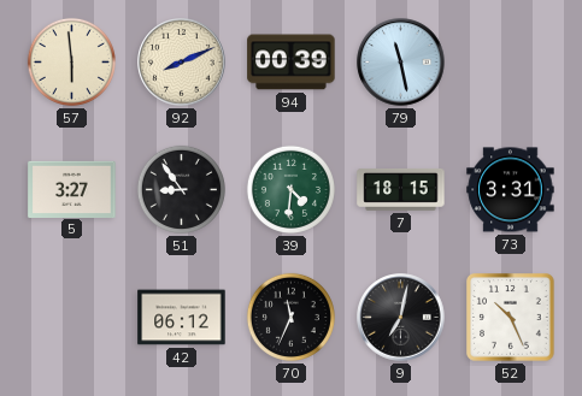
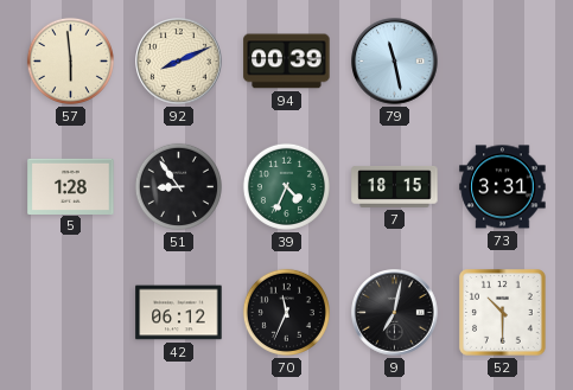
5: 3:27 -> 1:28
39: 4:31 -> 4:34
52: 10:26 -> 10:30
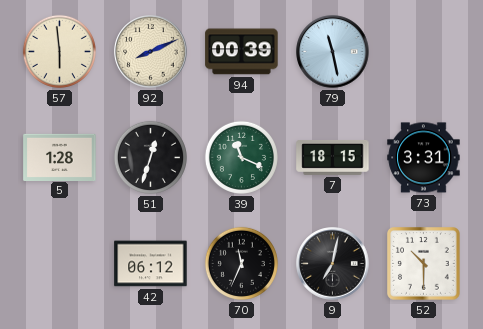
51: 8:54 -> 12:33
39: 4:34 -> 11:19
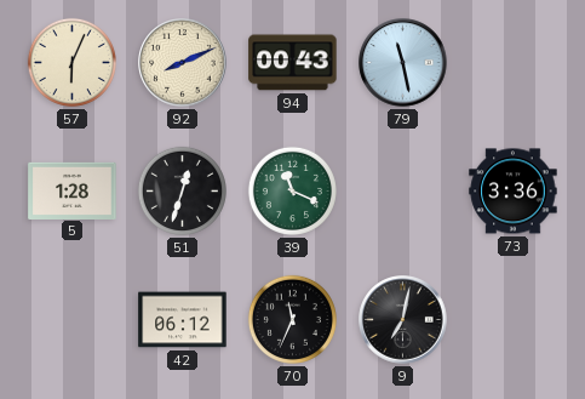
57: 5:59 -> 6:04
94: 00:39 -> 00:43
7: 18:15 -> none
73: 3:31 -> 3:36
52: 10:30 -> none
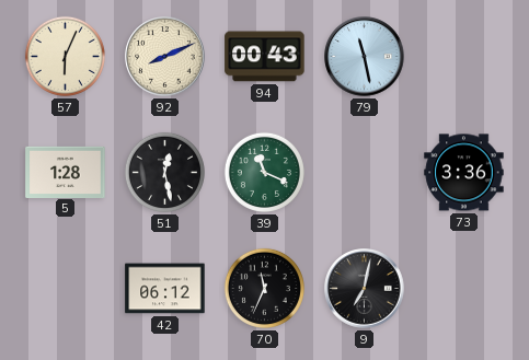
51: 12:33 -> 12:28
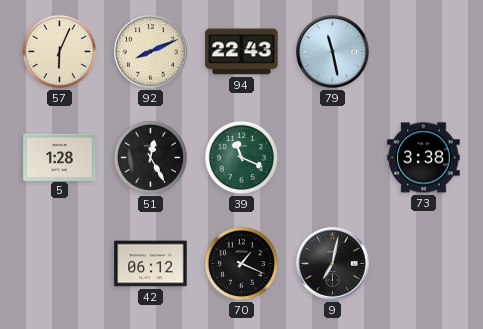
94: 00:43 -> 22:43
51: 12:28 -> 12:25
73: 3:36 -> 3:38
70: 11:34 -> 1:19
